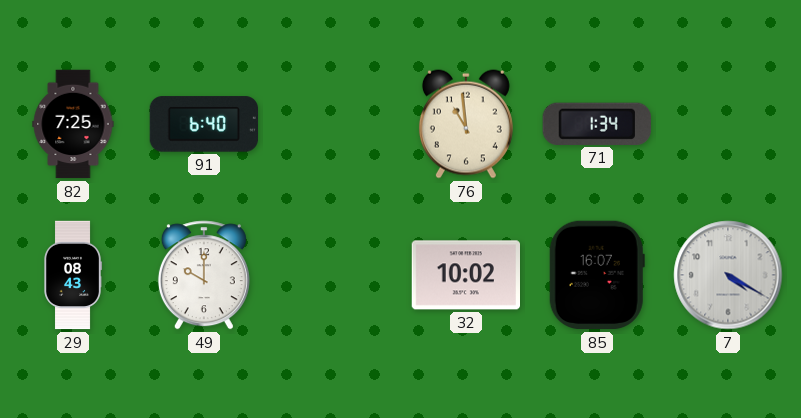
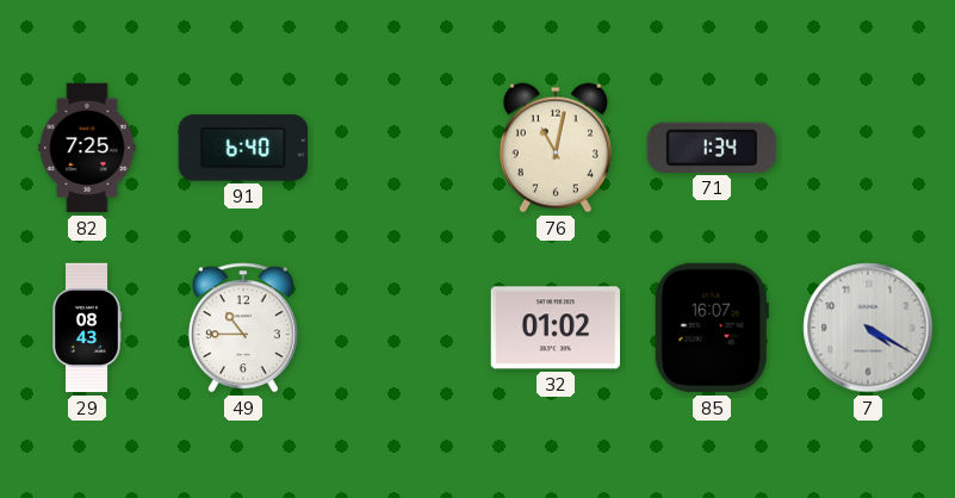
76: 10:59 -> 11:02
49: 10:00 -> 10:45
32: 10:02 -> 01:02
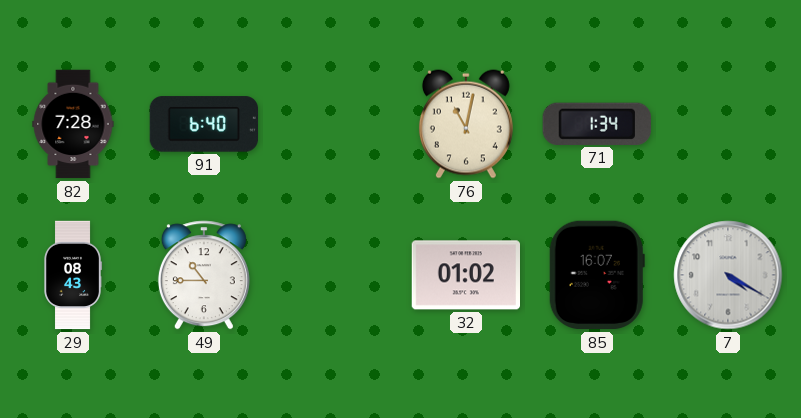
82: 7:25 -> 7:28
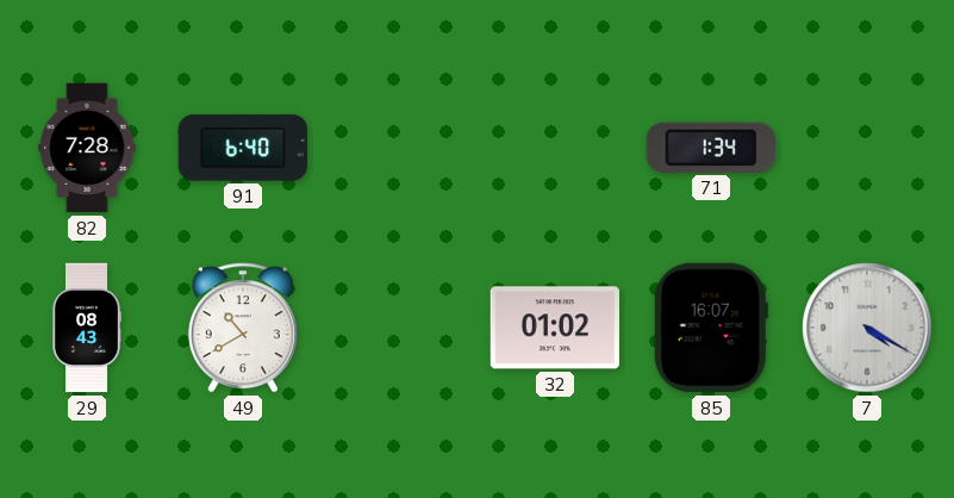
76: 11:02 -> none
49: 10:45 -> 10:40
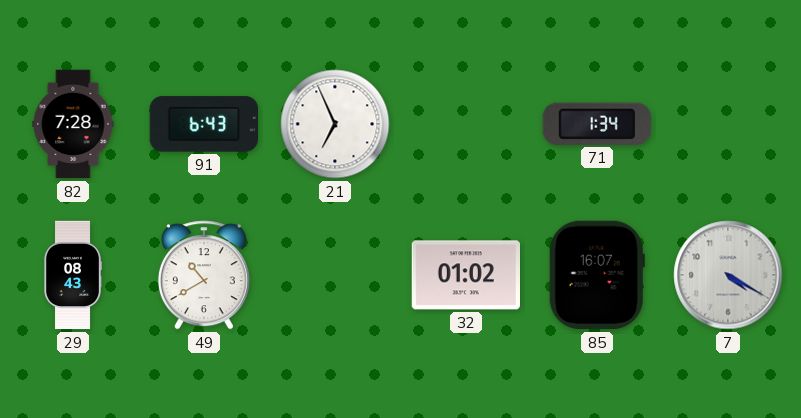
91: 6:40 -> 6:43
21: none -> 6:56
